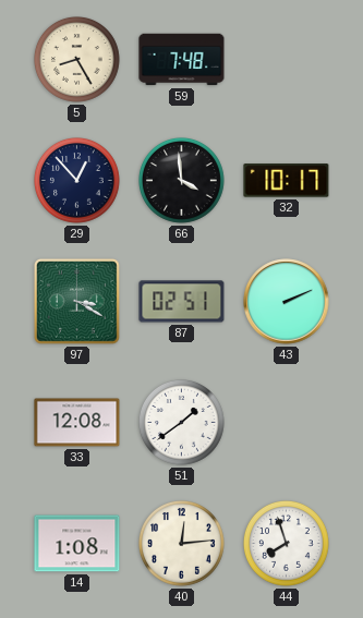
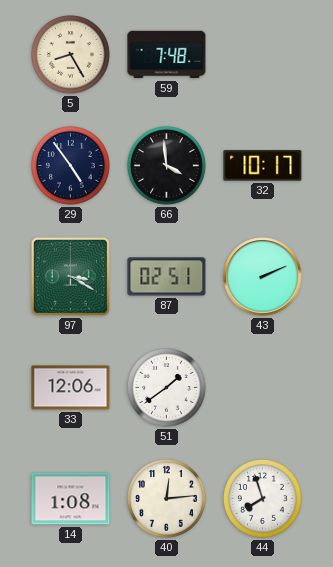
29: 12:53 -> 4:54
33: 12:08 -> 12:06
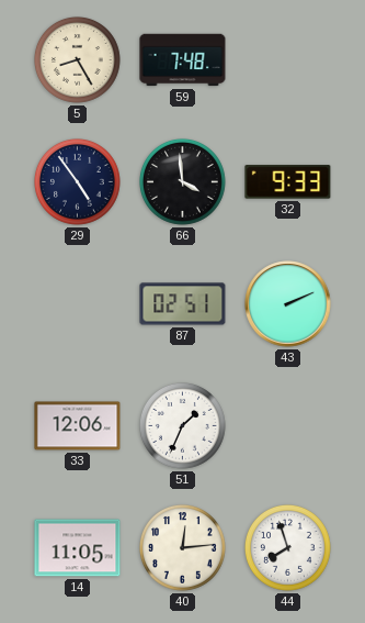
32: 10:17 -> 9:33
97: 3:20 -> none
51: 1:39 -> 1:34
14: 1:08 -> 11:05
